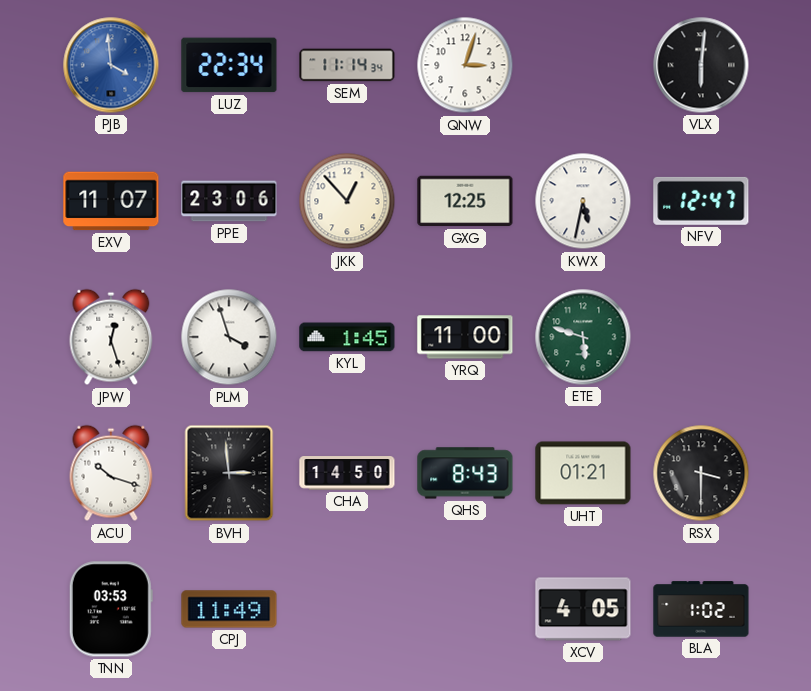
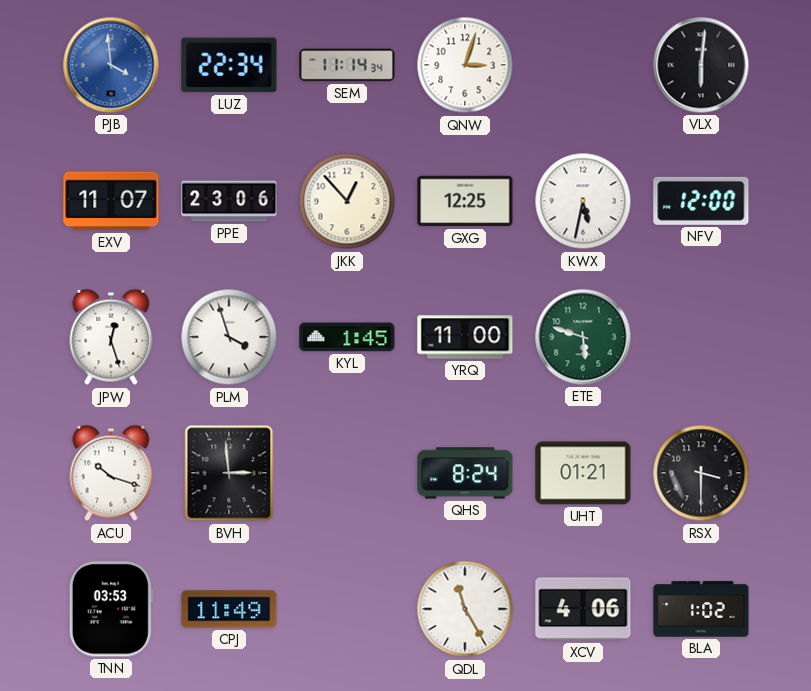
NFV: 12:47 -> 12:00
CHA: 14:50 -> none
QHS: 8:43 -> 8:24
QDL: none -> 11:25
XCV: 4:05 -> 4:06
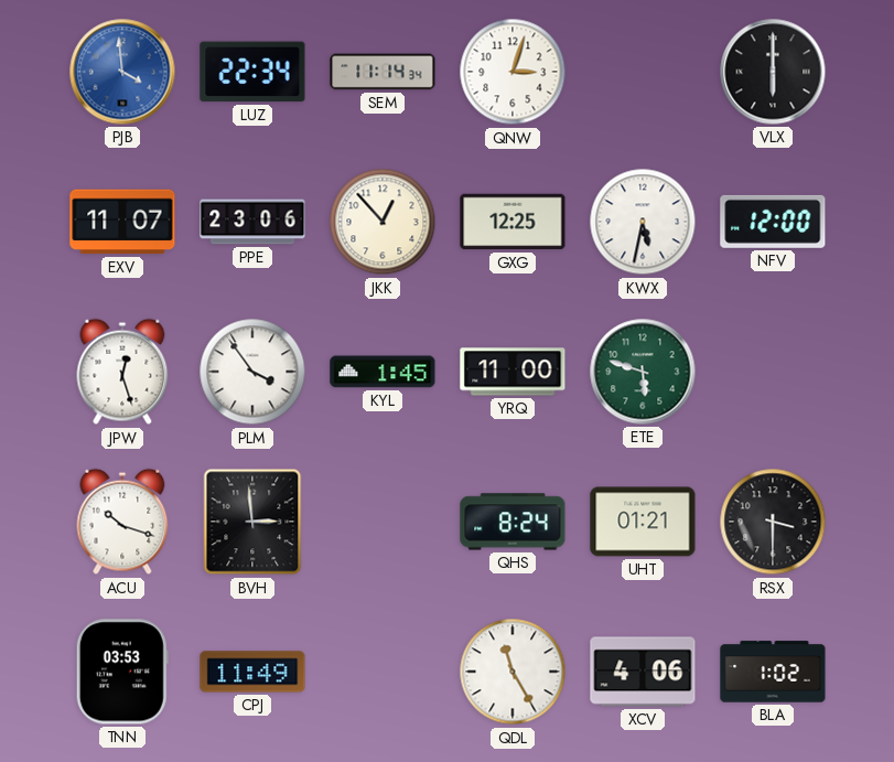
VLX: 6:01 -> 6:00
PLM: 3:57 -> 3:54
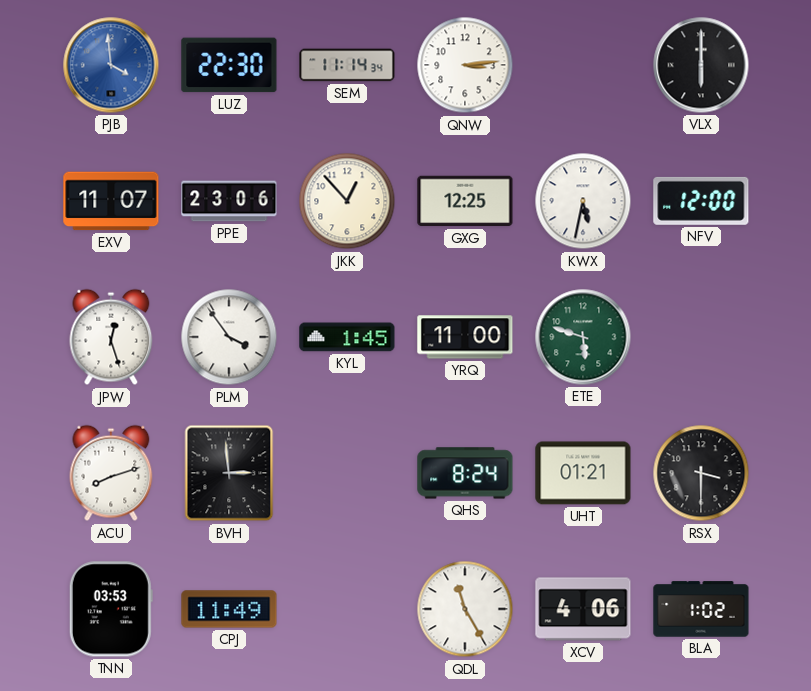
LUZ: 22:34 -> 22:30
QNW: 3:03 -> 3:14
ACU: 10:18 -> 8:12
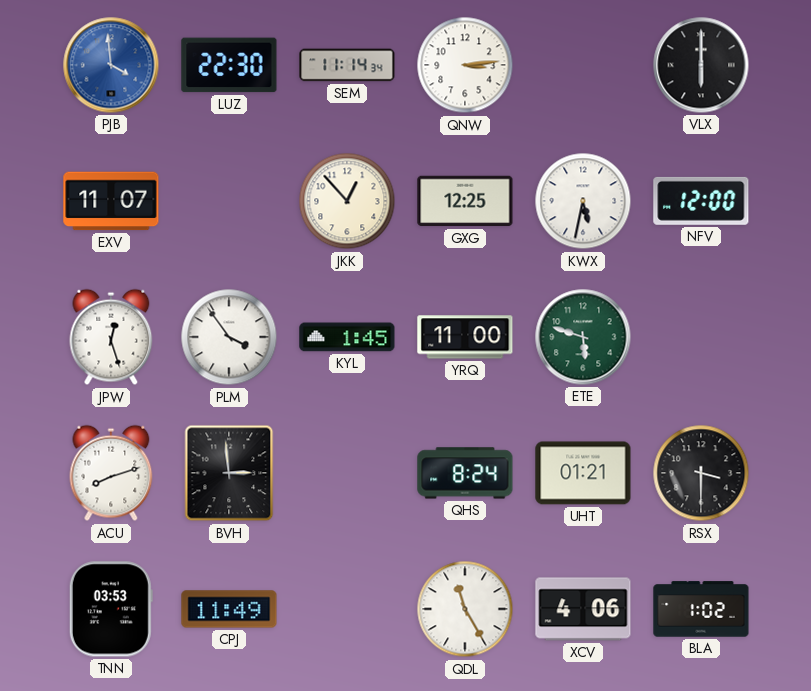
PPE: 23:06 -> none
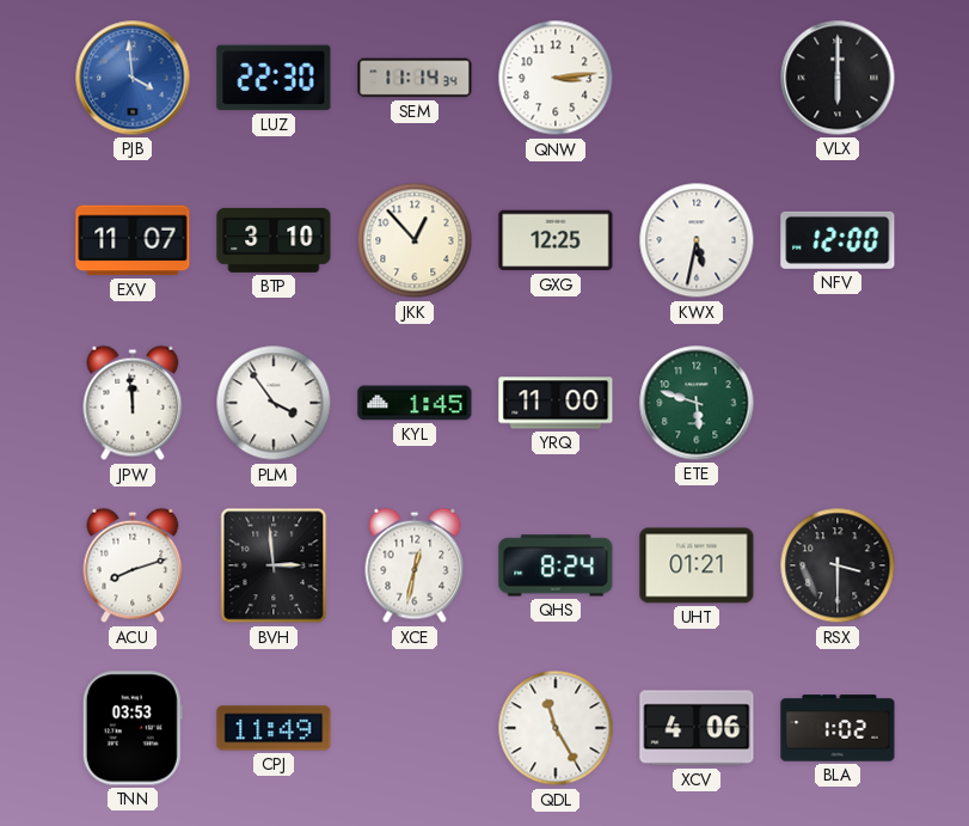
BTP: none -> 3:10
JPW: 12:27 -> 11:59
XCE: none -> 12:32
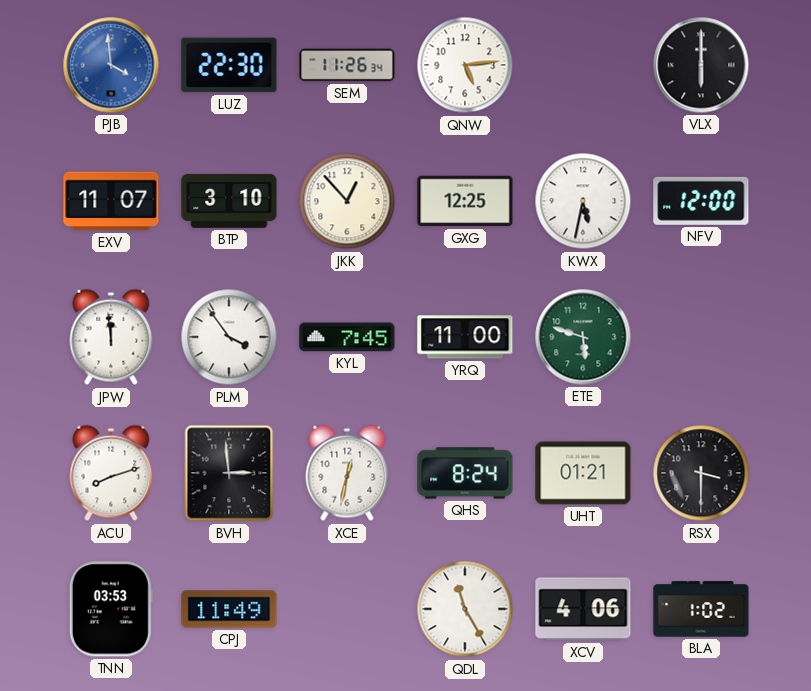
SEM: 11:14 -> 11:26
QNW: 3:14 -> 5:14
KYL: 1:45 -> 7:45
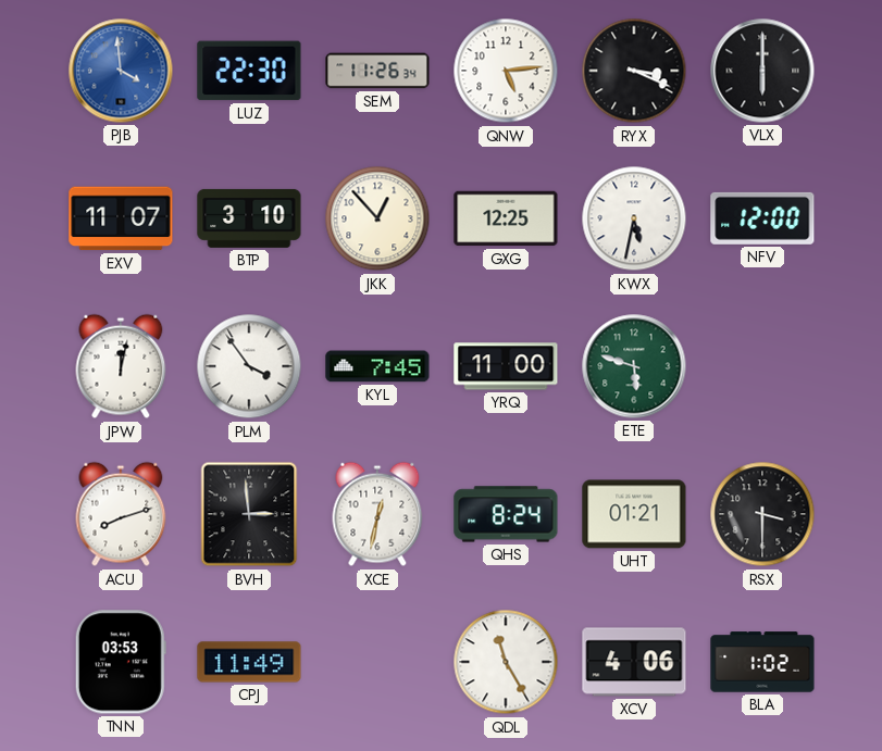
RYX: none -> 3:19
JPW: 11:59 -> 12:02
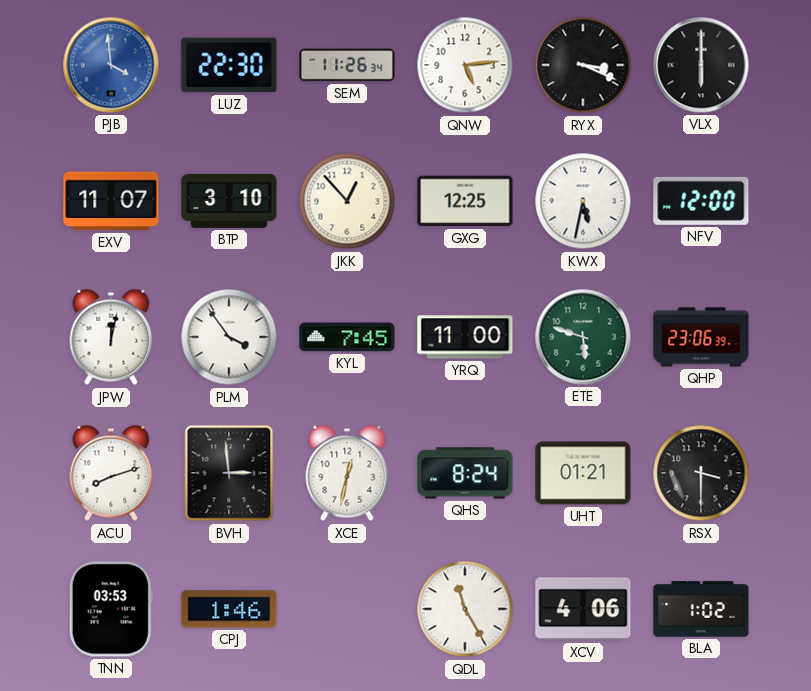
QHP: none -> 23:06
CPJ: 11:49 -> 1:46
